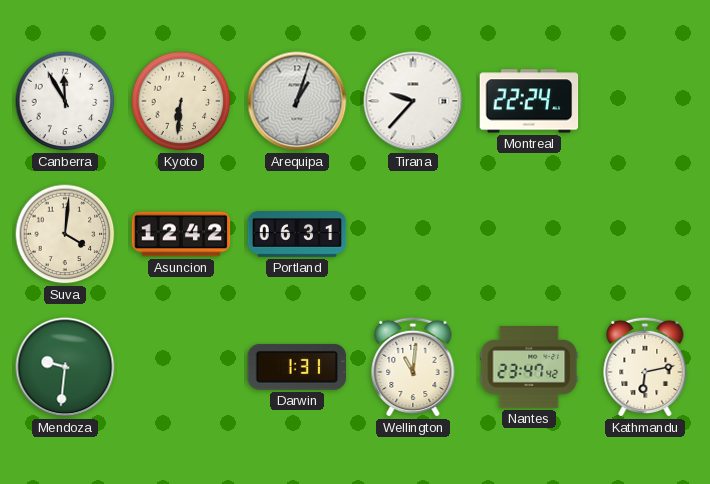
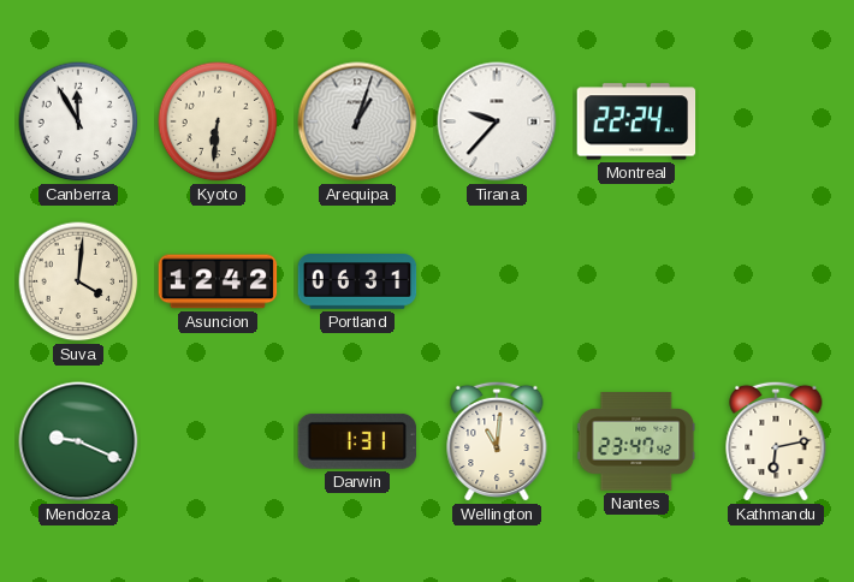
Mendoza: 9:31 -> 9:19
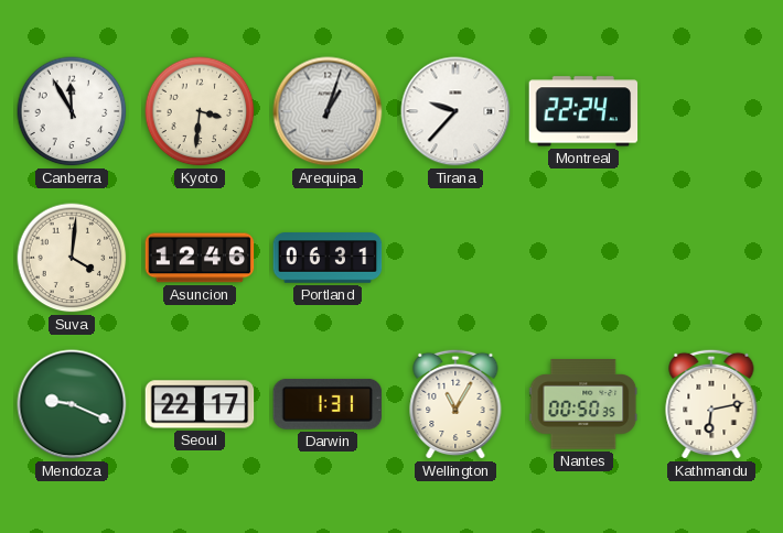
Kyoto: 6:31 -> 3:31
Asuncion: 12:42 -> 12:46
Seoul: none -> 22:17
Wellington: 11:01 -> 11:05
Nantes: 23:47 -> 00:50
